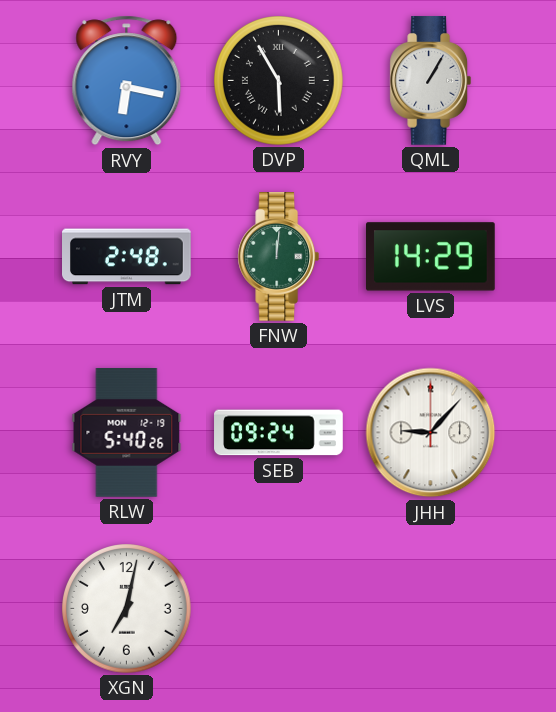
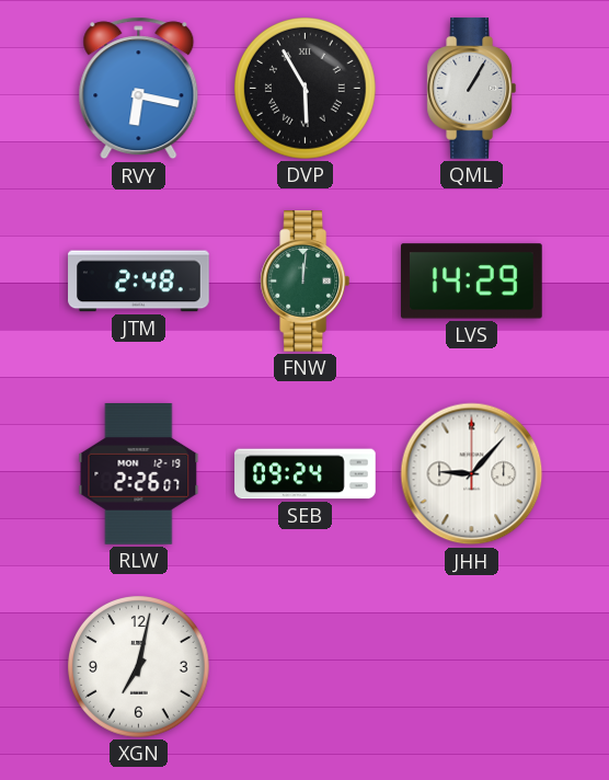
RLW: 5:40 -> 2:26
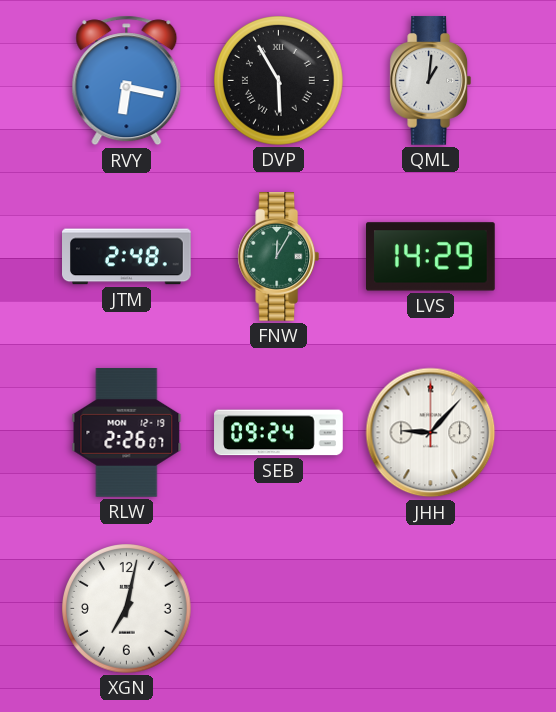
QML: 1:05 -> 1:01
FNW: 12:01 -> 12:05
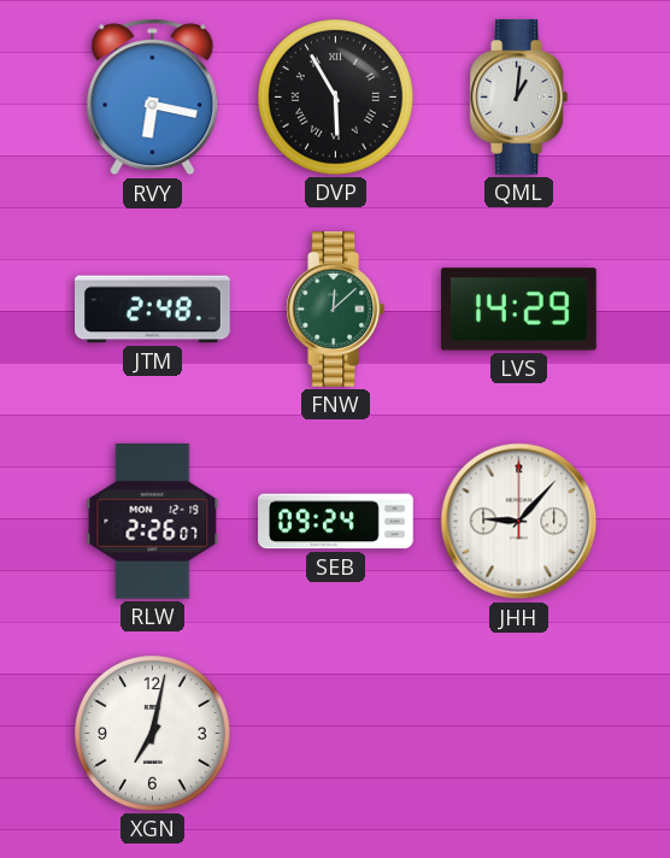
FNW: 12:05 -> 12:08
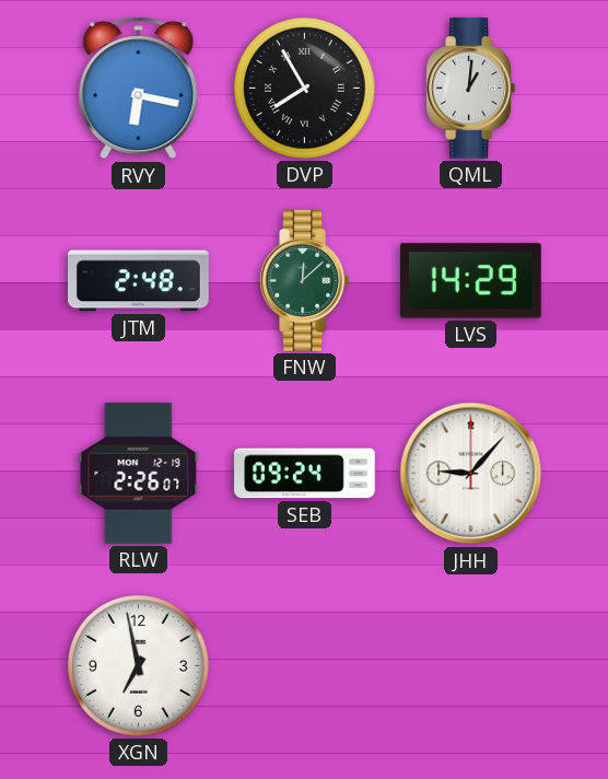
DVP: 5:55 -> 7:55
XGN: 7:02 -> 6:58
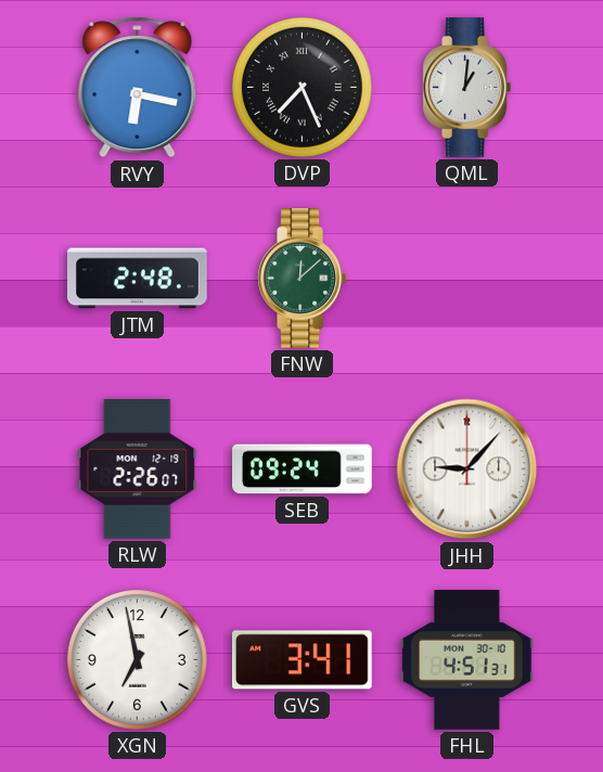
DVP: 7:55 -> 7:26
LVS: 14:29 -> none
GVS: none -> 3:41
FHL: none -> 4:51
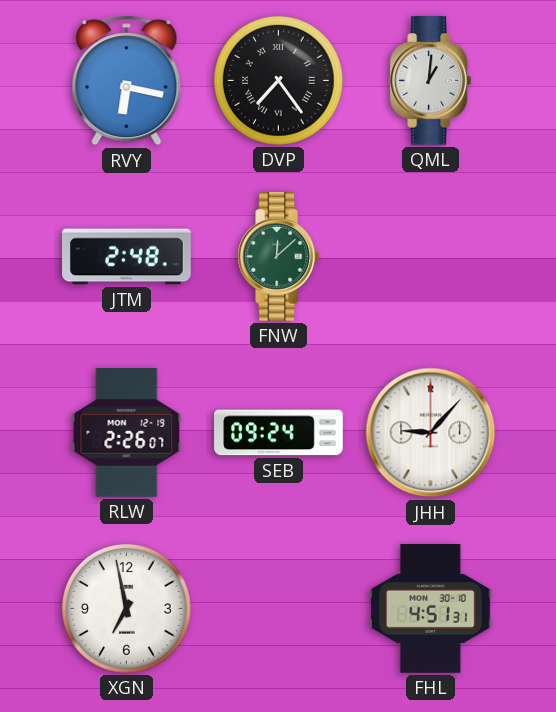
DVP: 7:26 -> 7:24
GVS: 3:41 -> none
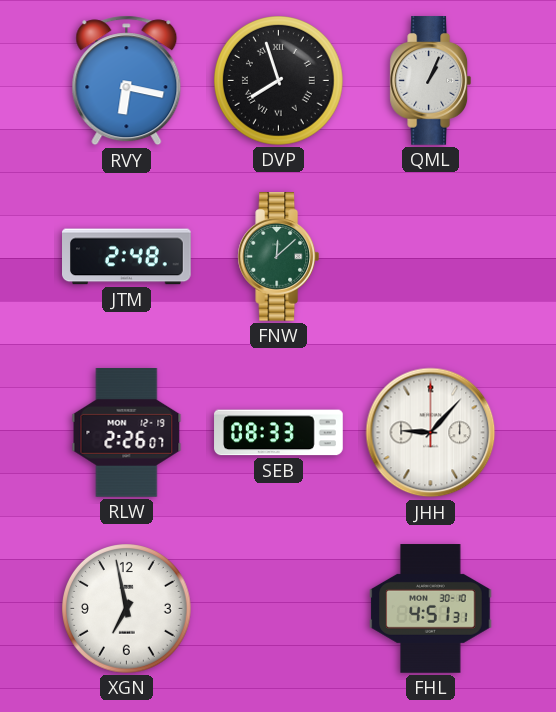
DVP: 7:24 -> 7:57
QML: 1:01 -> 1:04
SEB: 09:24 -> 08:33
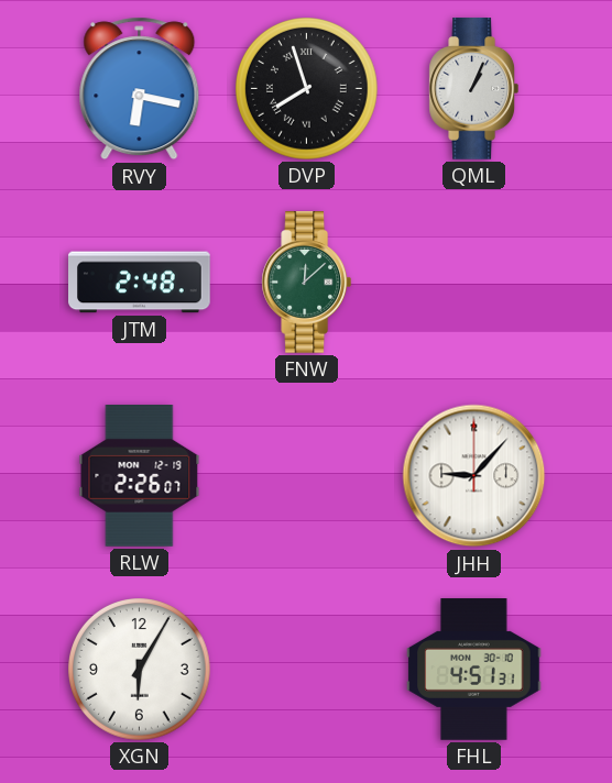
SEB: 08:33 -> none
XGN: 6:58 -> 6:05
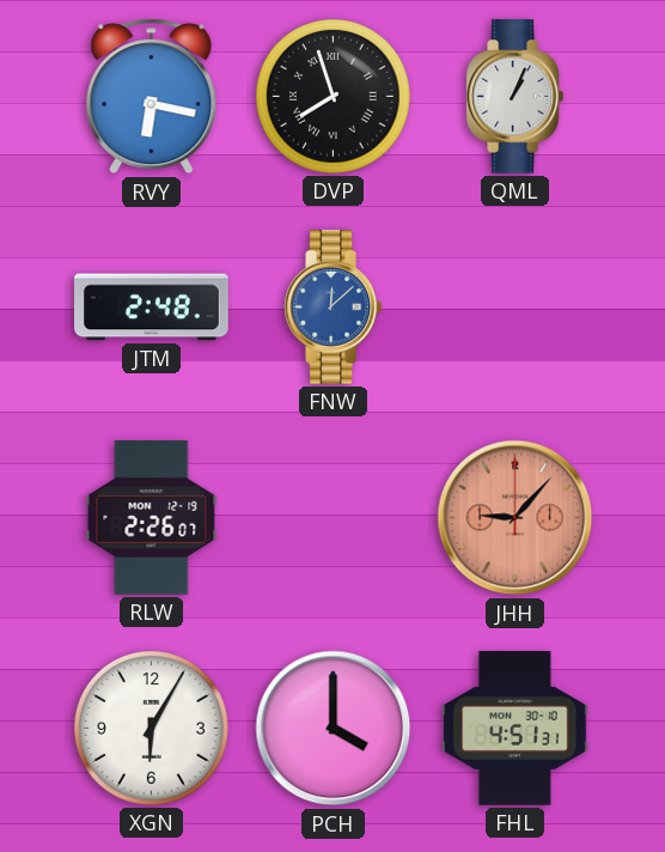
FNW dial: green -> blue
JHH dial: white -> salmon
PCH: none -> 4:00
